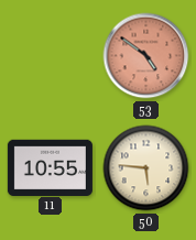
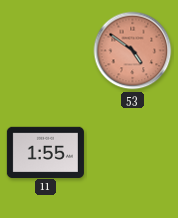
11: 10:55 -> 1:55
50: 5:46 -> none
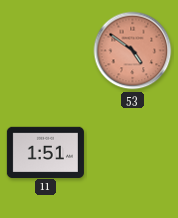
11: 1:55 -> 1:51
